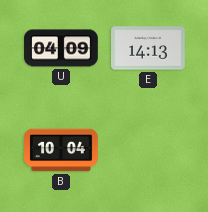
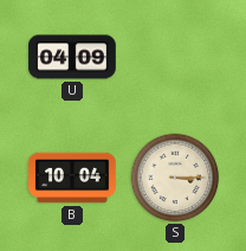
E: 14:13 -> none
S: none -> 3:15
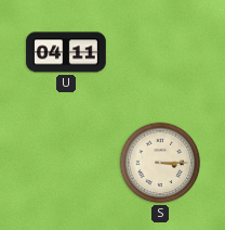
U: 04:09 -> 04:11
B: 10:04 -> none
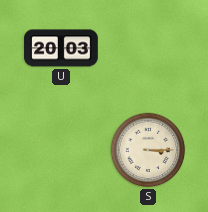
U: 04:11 -> 20:03
